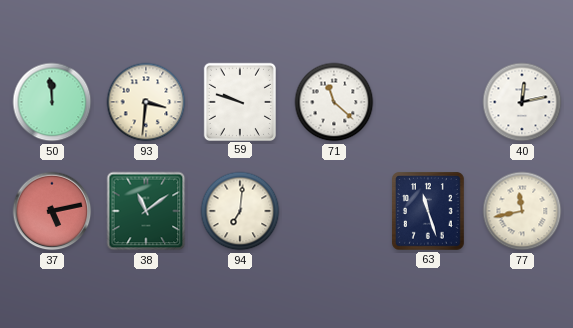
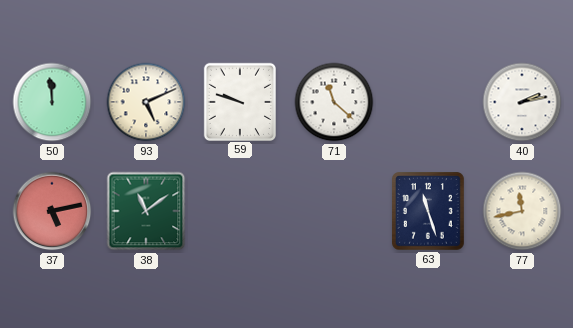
93: 3:31 -> 5:11
40: 12:13 -> 2:13
94: 7:01 -> none
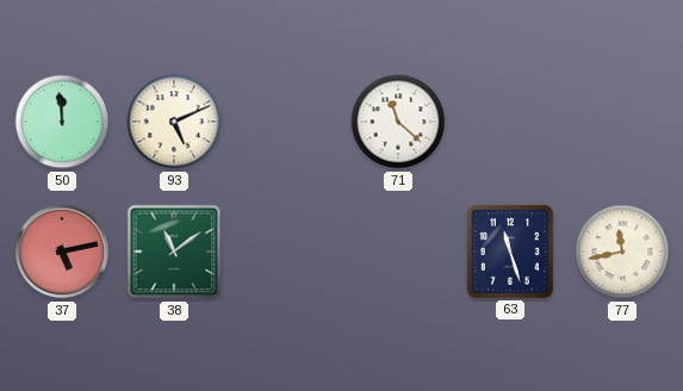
59: 9:48 -> none
40: 2:13 -> none
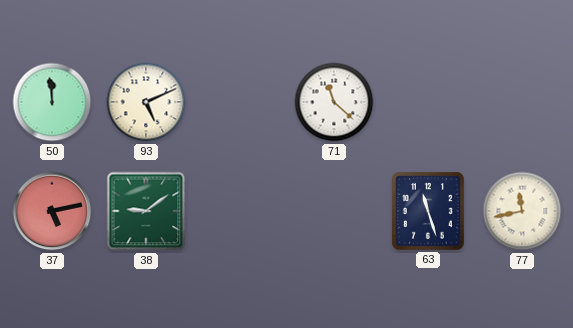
38: 11:09 -> 9:09
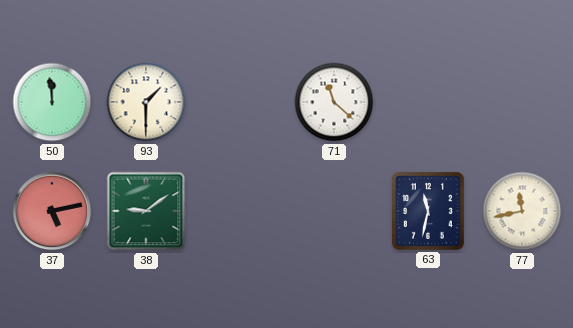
93: 5:11 -> 1:30
63: 11:27 -> 11:32
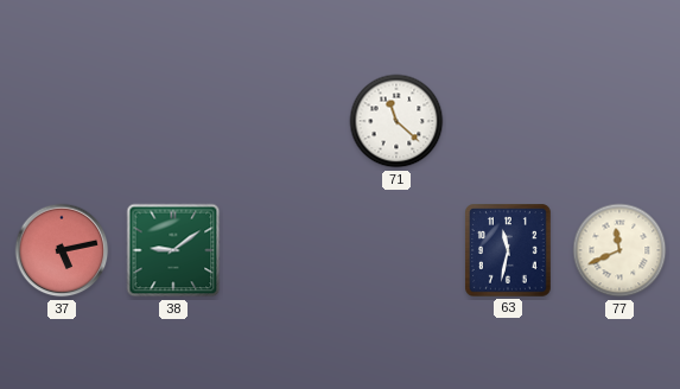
50: 11:59 -> none
93: 1:30 -> none
77: 11:43 -> 11:41
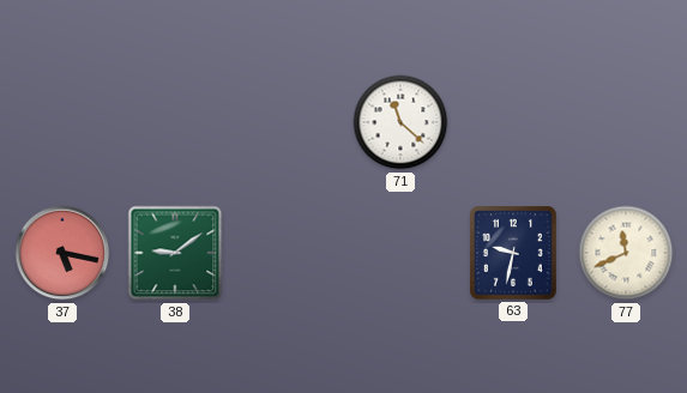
37: 5:13 -> 5:17
63: 11:32 -> 9:32
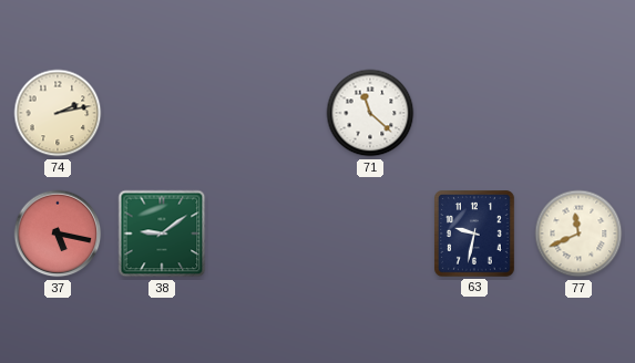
74: none -> 2:13
